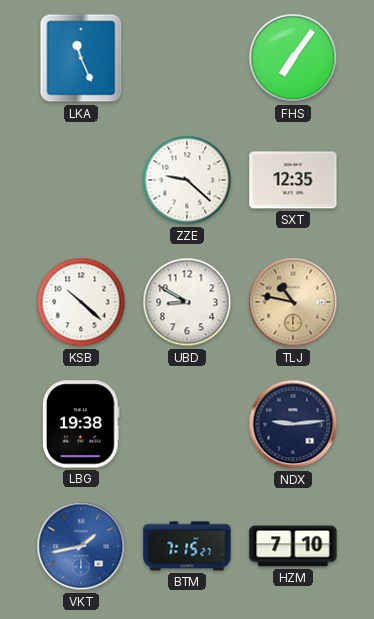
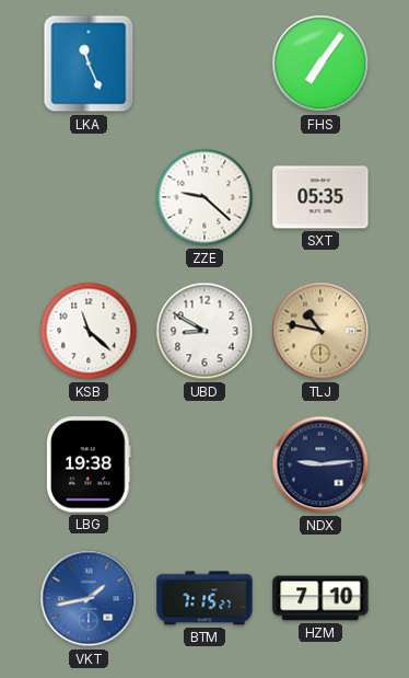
SXT: 12:35 -> 05:35
KSB: 10:22 -> 11:22
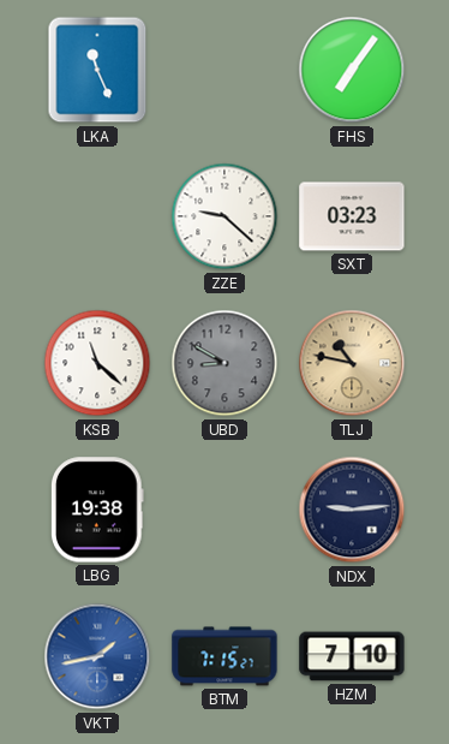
SXT: 05:35 -> 03:23
UBD dial: white -> grey
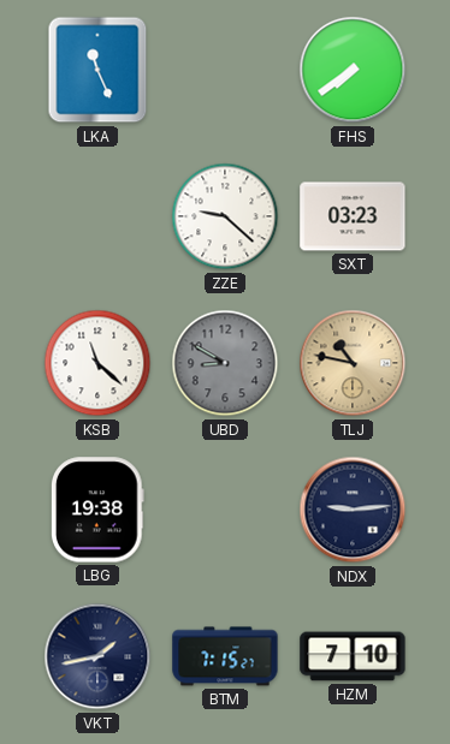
FHS: 7:06 -> 7:39
VKT dial: blue -> navy
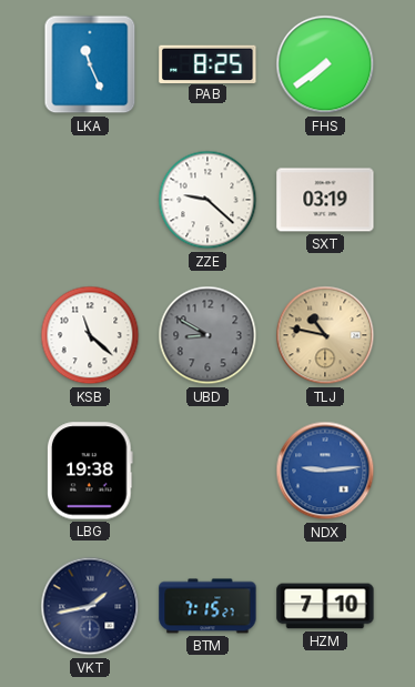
PAB: none -> 8:25
SXT: 03:23 -> 03:19
NDX dial: navy -> blue
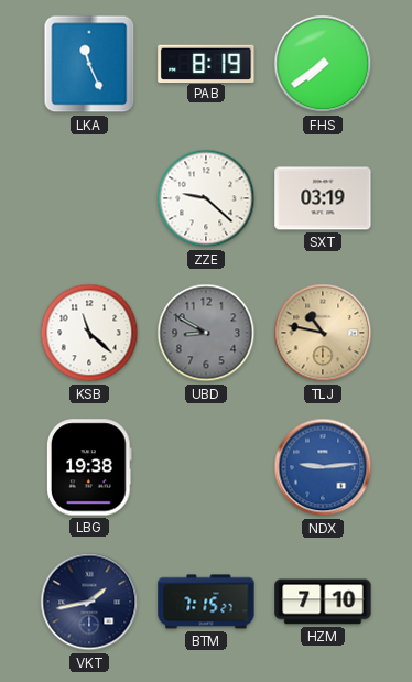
PAB: 8:25 -> 8:19
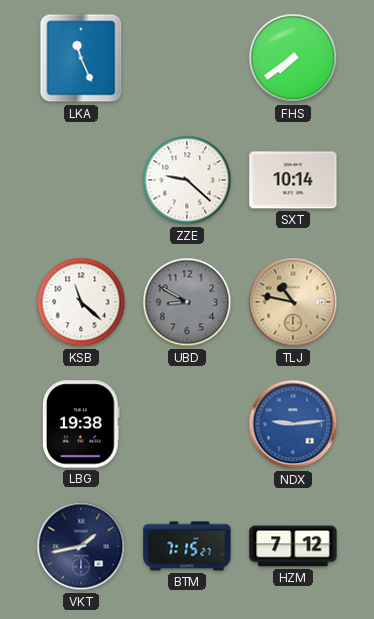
PAB: 8:19 -> none
SXT: 03:19 -> 10:14
HZM: 7:10 -> 7:12
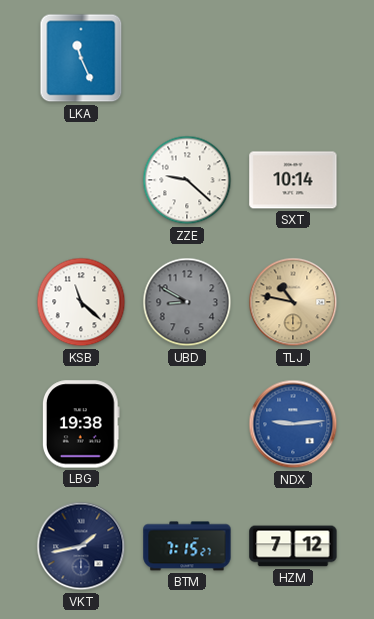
FHS: 7:39 -> none
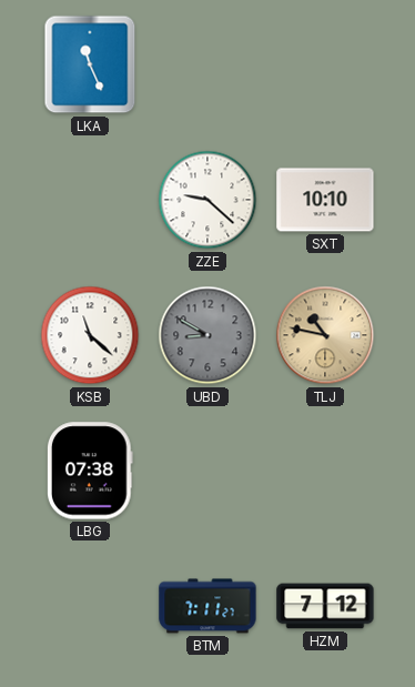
SXT: 10:14 -> 10:10
LBG: 19:38 -> 07:38
NDX: 9:14 -> none
VKT: 1:43 -> none
BTM: 7:15 -> 7:11
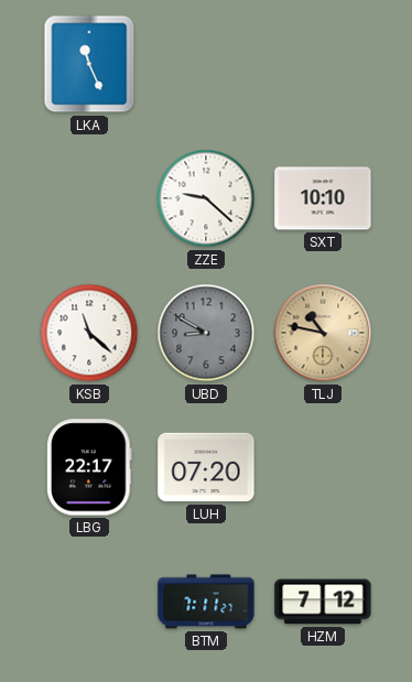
LBG: 07:38 -> 22:17
LUH: none -> 07:20
